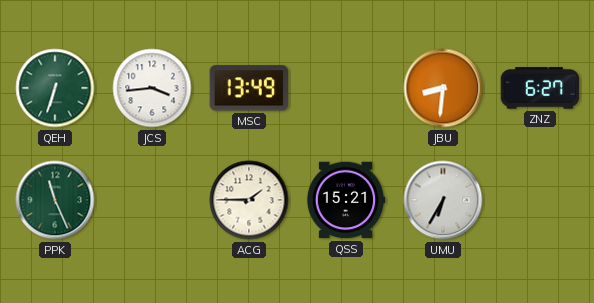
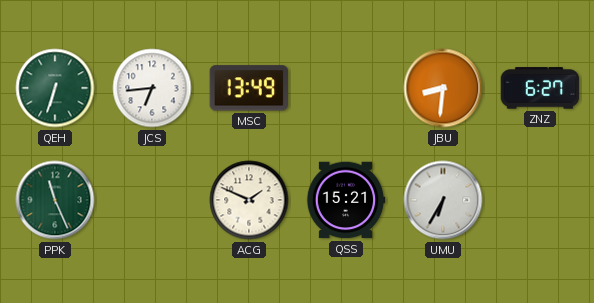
JCS: 3:44 -> 6:44
ACG: 1:45 -> 1:49
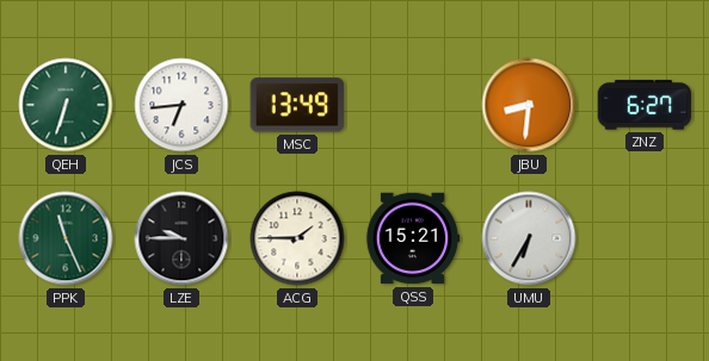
LZE: none -> 9:45
ACG: 1:49 -> 1:45
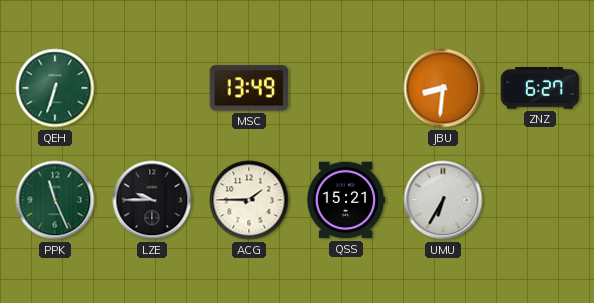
JCS: 6:44 -> none
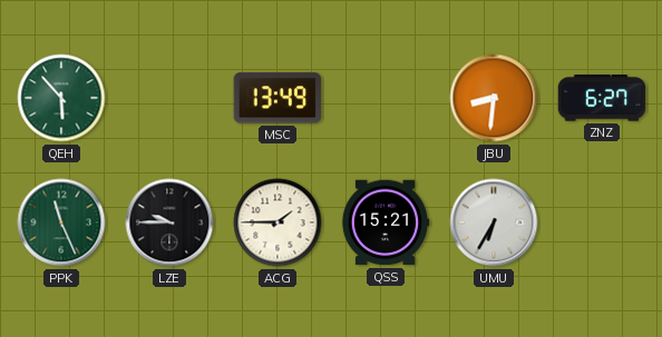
QEH: 6:33 -> 5:53
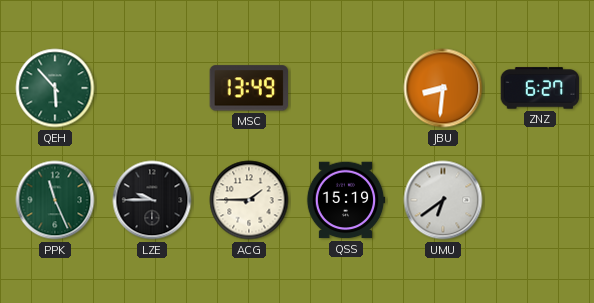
QSS: 15:21 -> 15:19
UMU: 6:35 -> 6:39
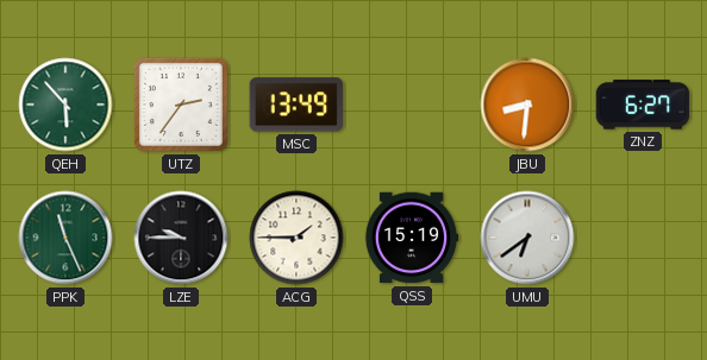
UTZ: none -> 2:36
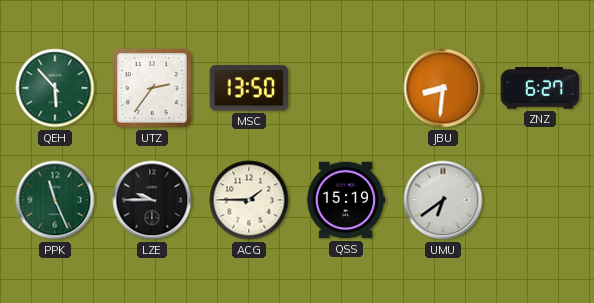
MSC: 13:49 -> 13:50
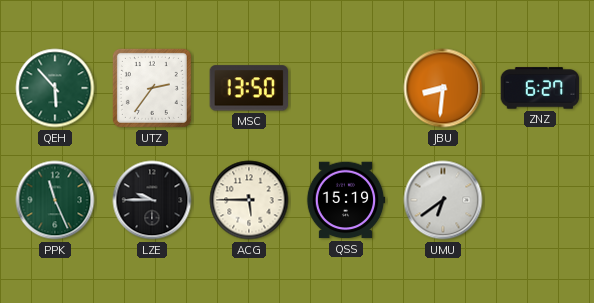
ACG: 1:45 -> 5:45
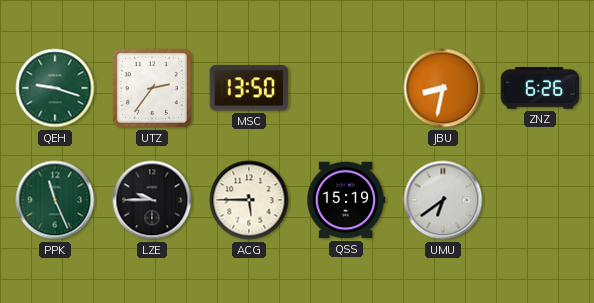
QEH: 5:53 -> 9:18
JBU: 8:31 -> 8:32
ZNZ: 6:27 -> 6:26
